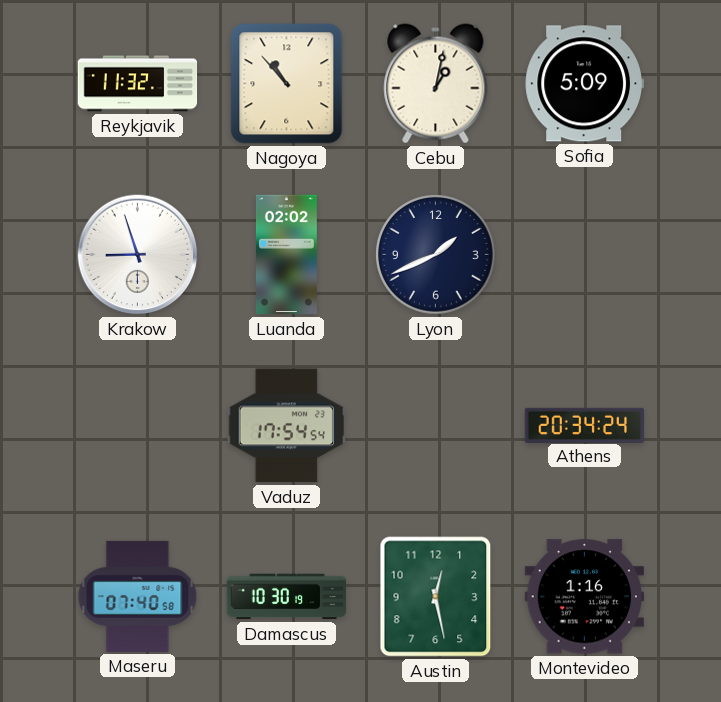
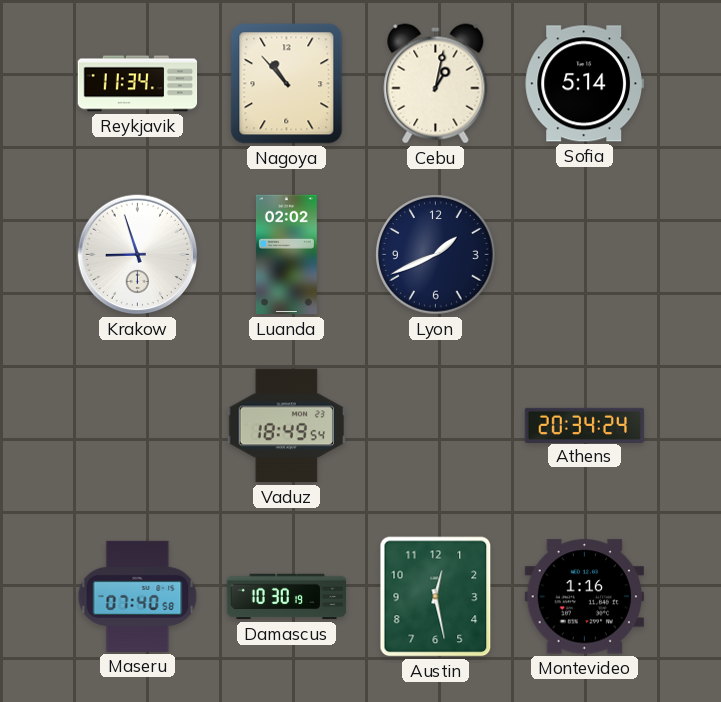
Reykjavik: 11:32 -> 11:34
Sofia: 5:09 -> 5:14
Vaduz: 17:54 -> 18:49
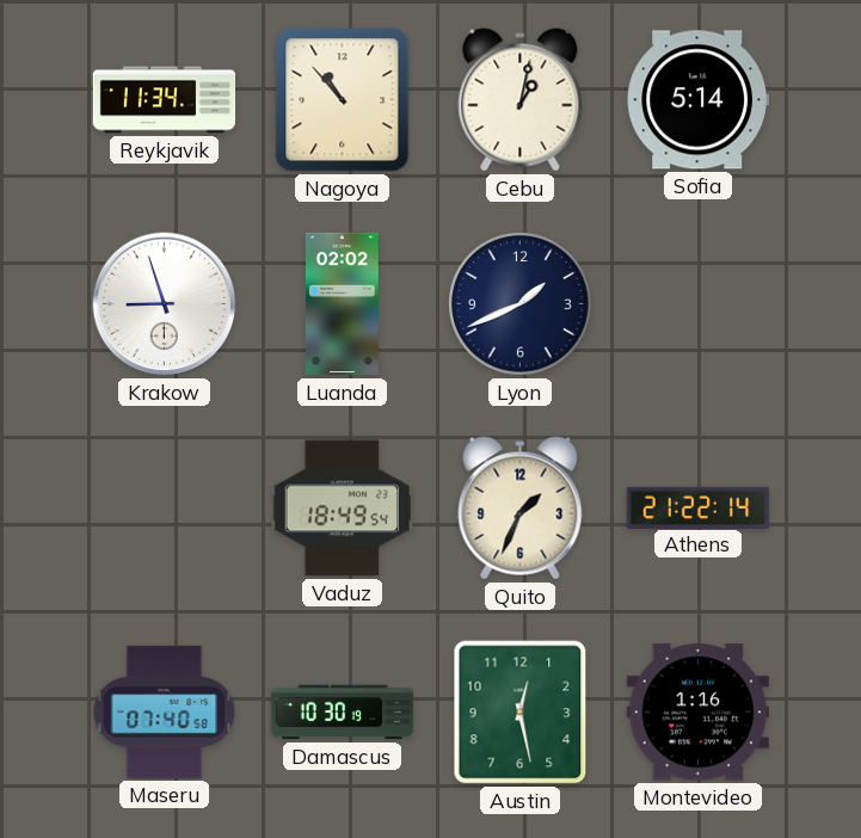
Quito: none -> 1:34
Athens: 20:34 -> 21:22
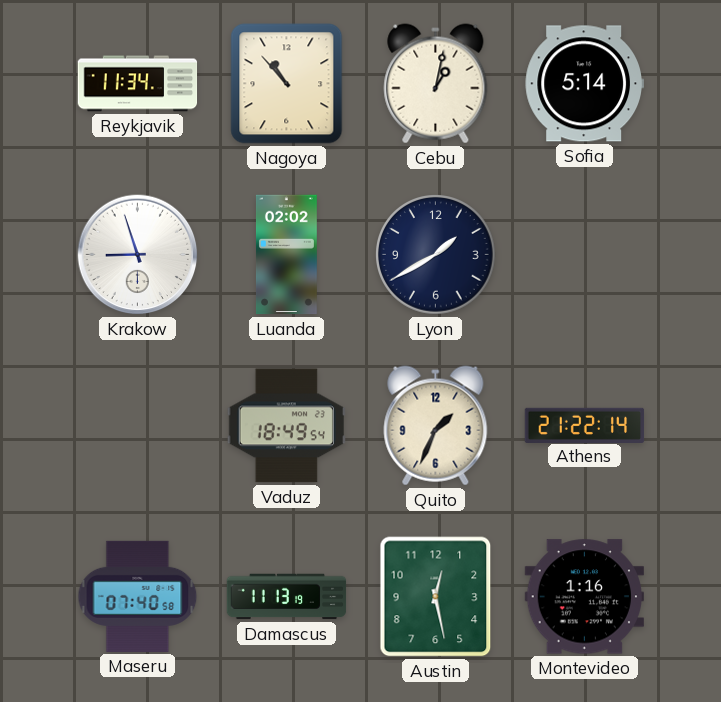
Lyon: 1:41 -> 1:40
Damascus: 10:30 -> 11:13
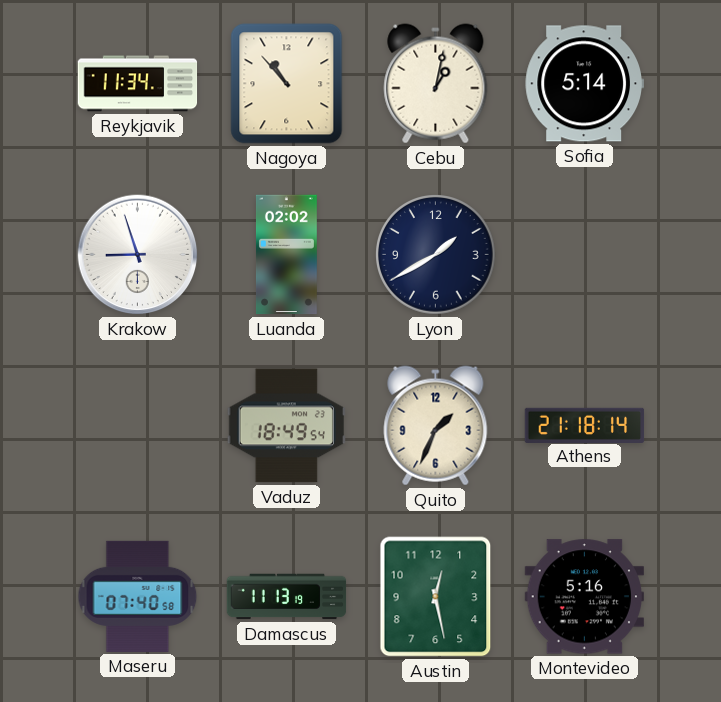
Athens: 21:22 -> 21:18
Montevideo: 1:16 -> 5:16
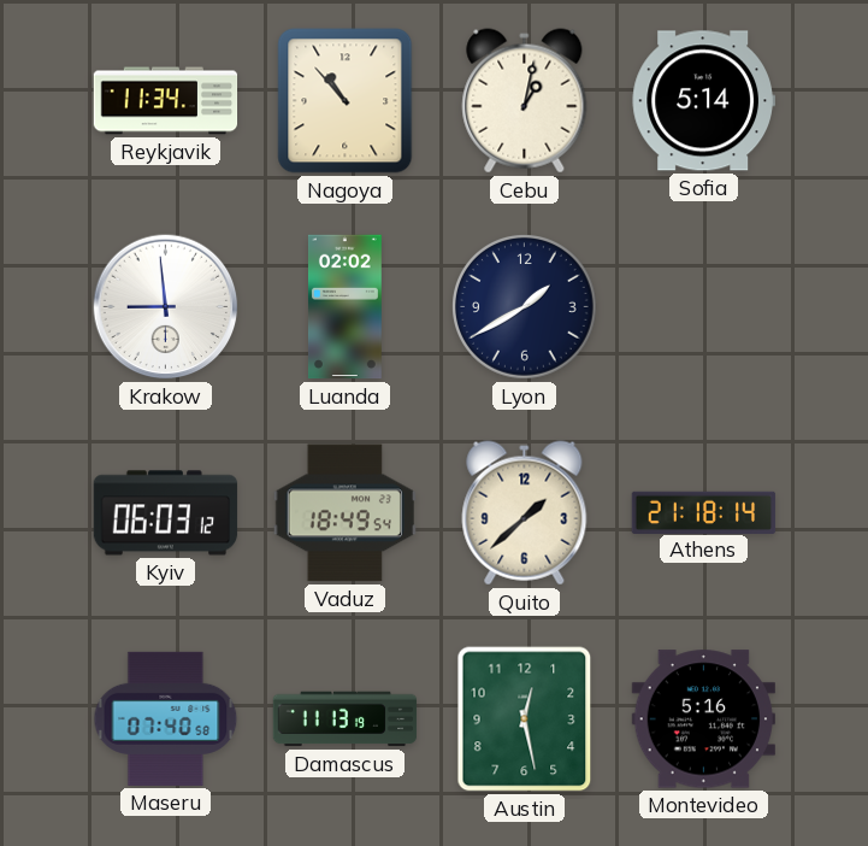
Krakow: 8:57 -> 8:59
Kyiv: none -> 06:03
Quito: 1:34 -> 1:38
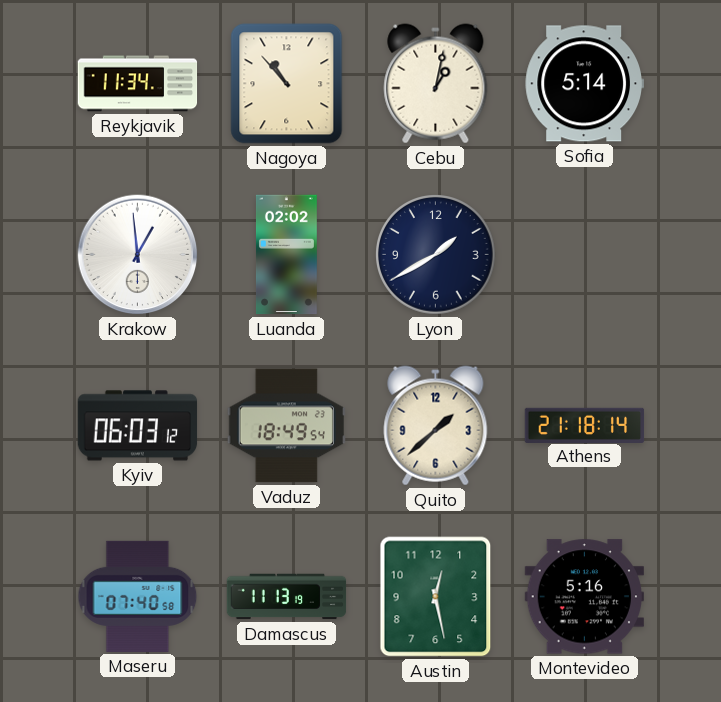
Krakow: 8:59 -> 12:59
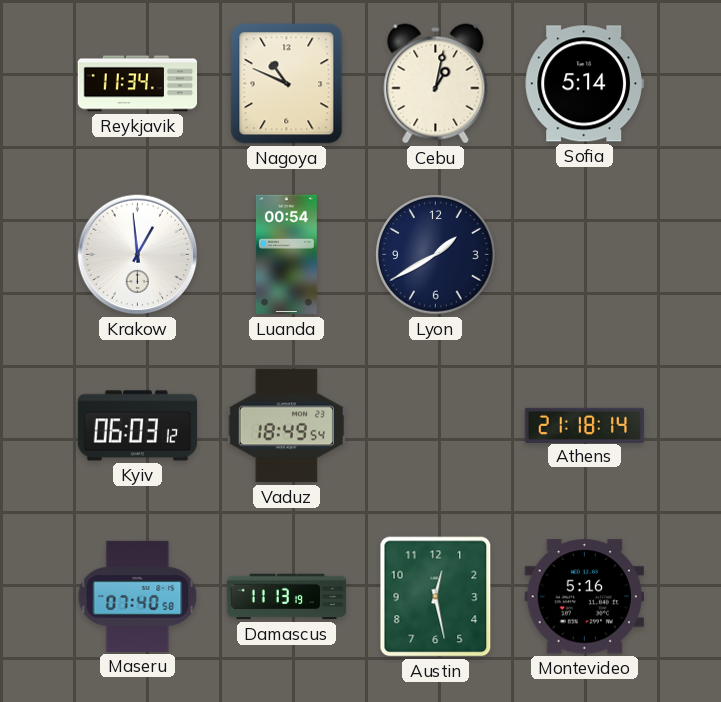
Nagoya: 10:53 -> 10:49
Luanda: 02:02 -> 00:54
Quito: 1:38 -> none
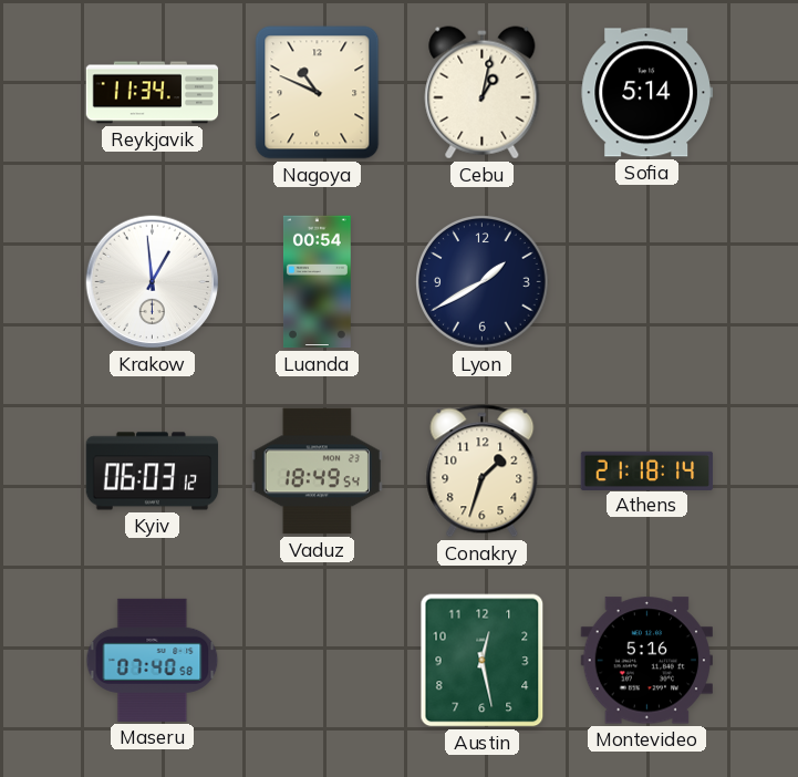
Conakry: none -> 1:33
Damascus: 11:13 -> none
